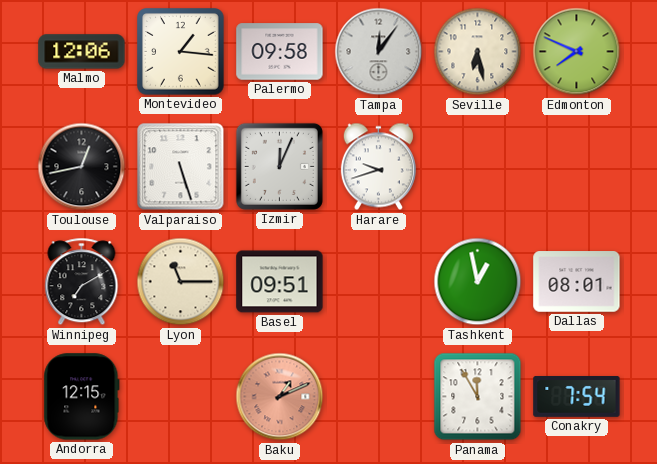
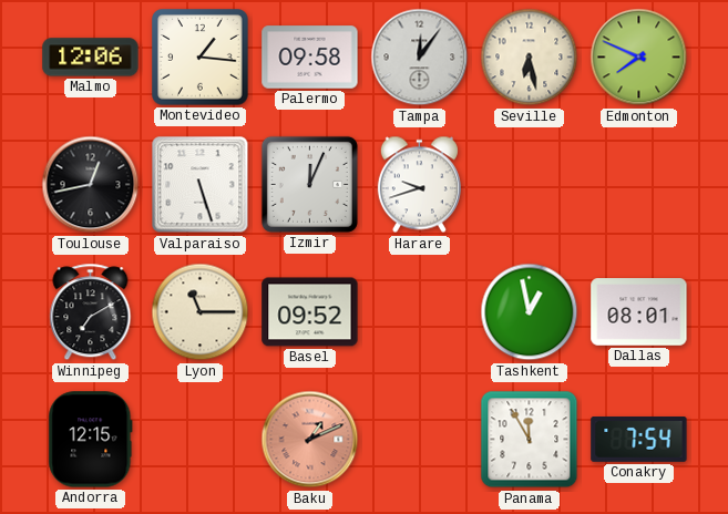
Basel: 09:51 -> 09:52
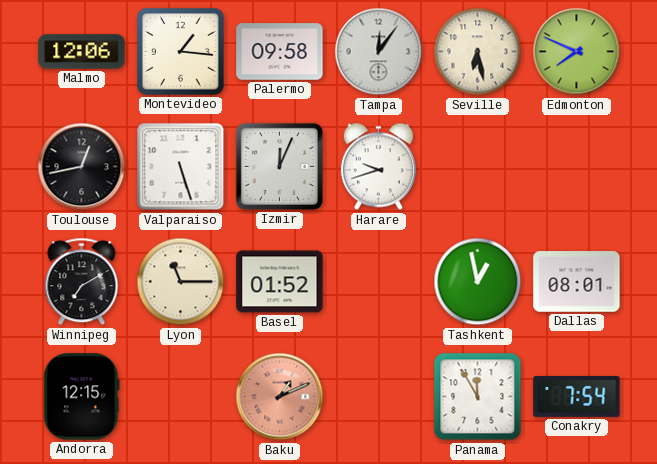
Basel: 09:52 -> 01:52
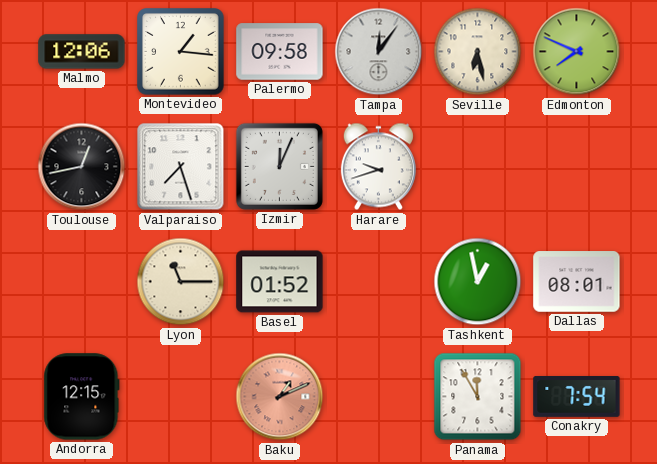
Valparaiso: 5:27 -> 7:27
Winnipeg: 7:10 -> none
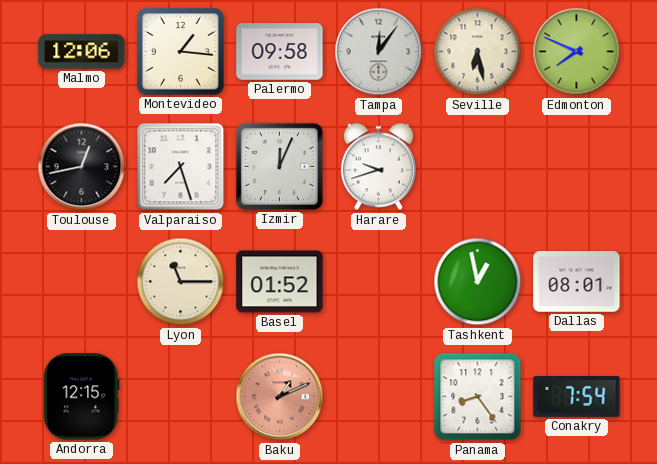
Panama: 11:55 -> 8:24
